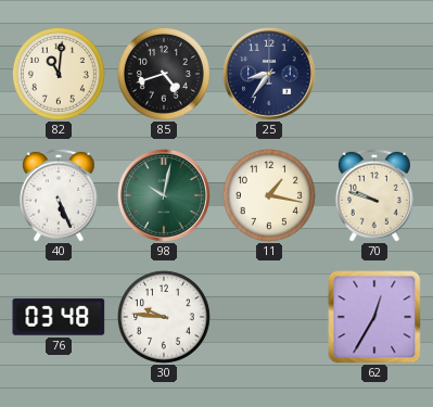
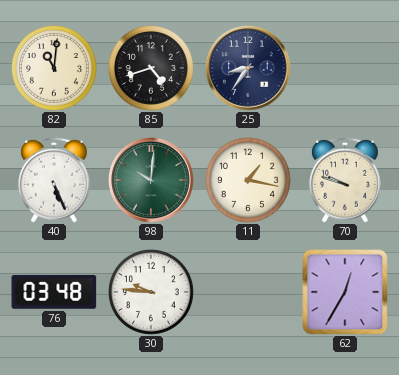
98: 10:02 -> 10:01
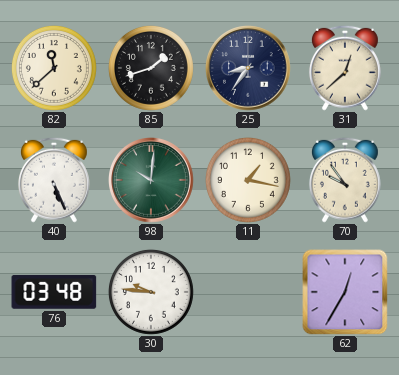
82: 11:01 -> 11:38
85: 4:42 -> 1:42
31: none -> 12:38
70: 9:48 -> 9:54
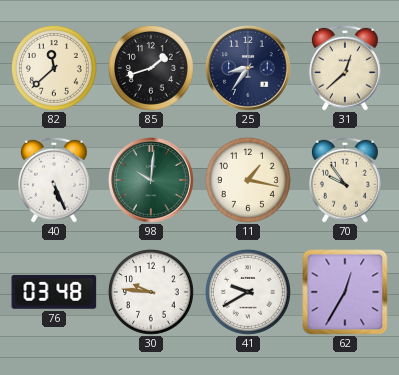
41: none -> 9:40
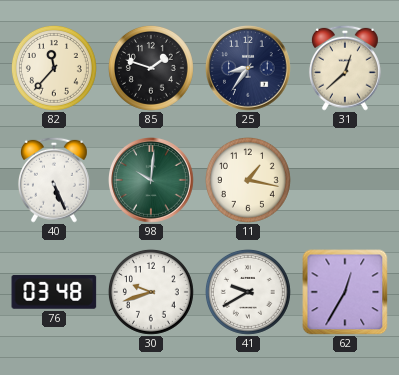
82: 11:38 -> 11:37
85: 1:42 -> 1:48
70: 9:54 -> none
30: 9:46 -> 9:42
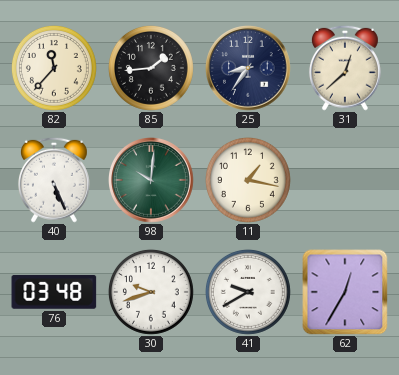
85: 1:48 -> 1:44
